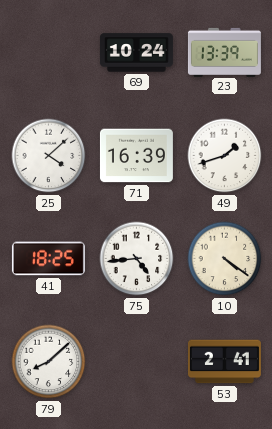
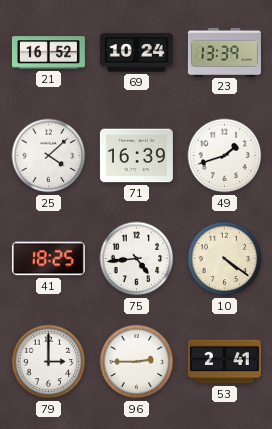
21: none -> 16:52
79: 8:08 -> 3:00
96: none -> 2:45
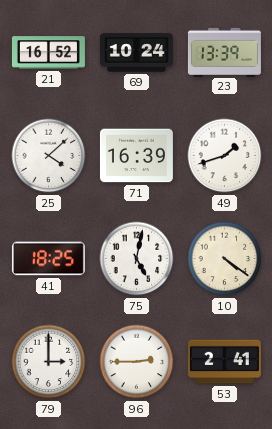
75: 4:44 -> 5:02
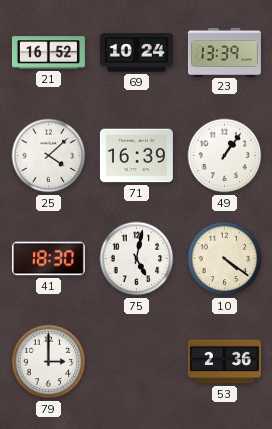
49: 1:42 -> 1:06
41: 18:25 -> 18:30
96: 2:45 -> none
53: 2:41 -> 2:36
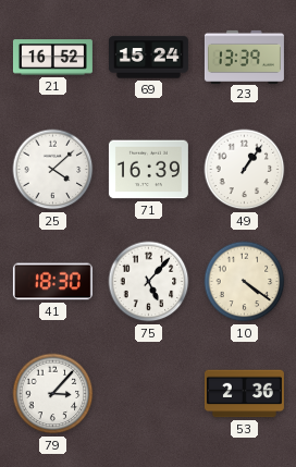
69: 10:24 -> 15:24
75: 5:02 -> 5:07
79: 3:00 -> 3:07
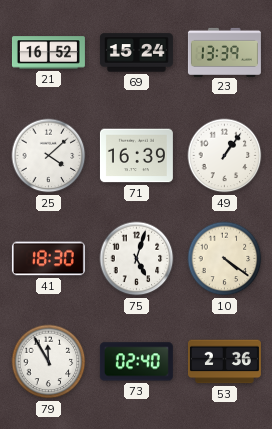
75: 5:07 -> 5:03
79: 3:07 -> 11:55
73: none -> 02:40
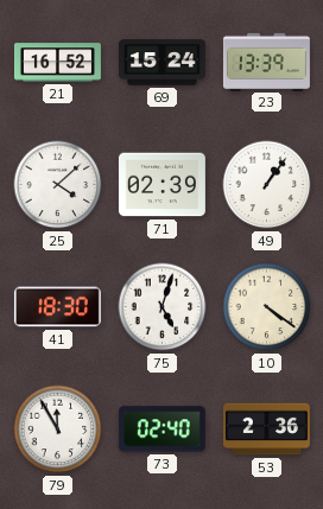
71: 16:39 -> 02:39
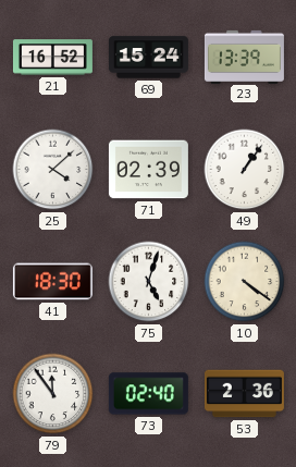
79: 11:55 -> 11:54
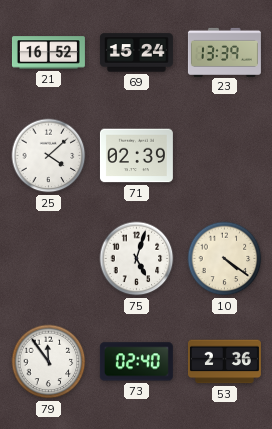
49: 1:06 -> none
41: 18:30 -> none
